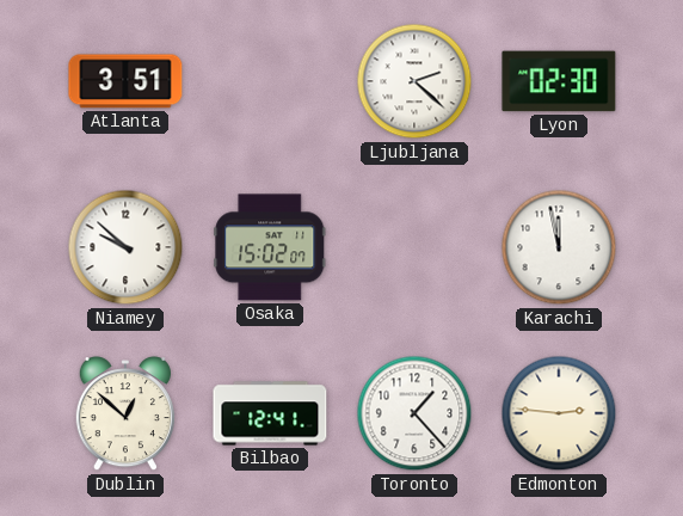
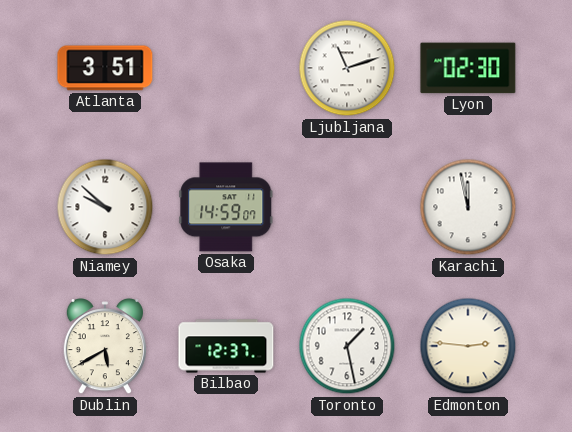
Ljubljana: 2:22 -> 11:12
Osaka: 15:02 -> 14:59
Dublin: 12:52 -> 5:40
Bilbao: 12:41 -> 12:37
Toronto: 1:23 -> 1:28
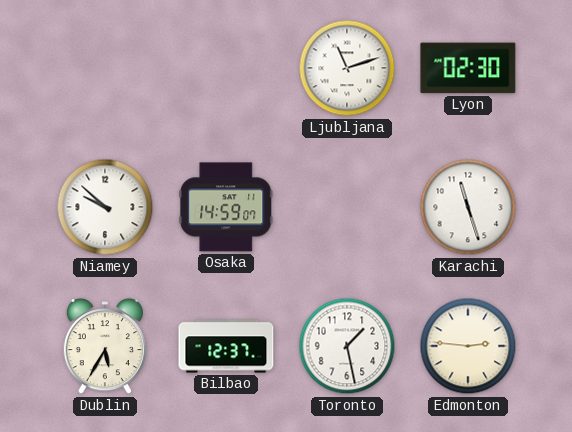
Atlanta: 3:51 -> none
Karachi: 11:58 -> 11:27
Dublin: 5:40 -> 5:35
